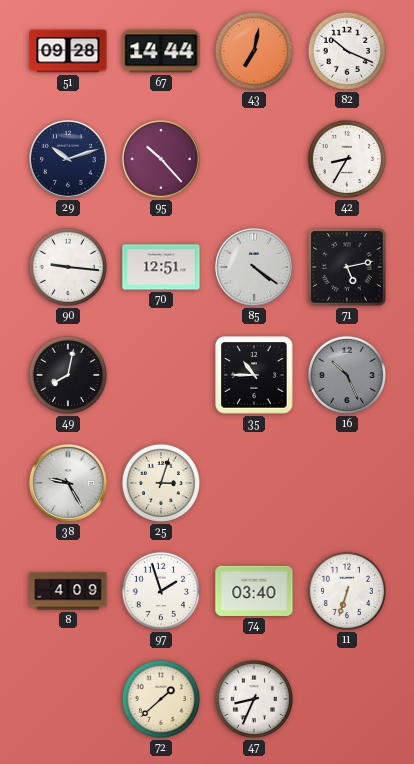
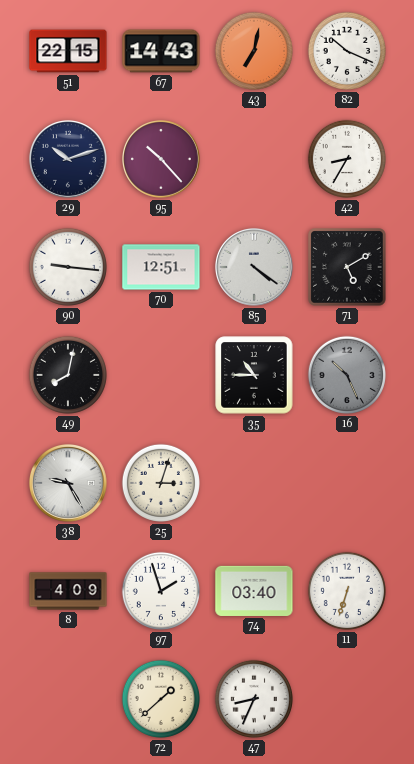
51: 09:28 -> 22:15
67: 14:44 -> 14:43
71: 5:13 -> 5:10
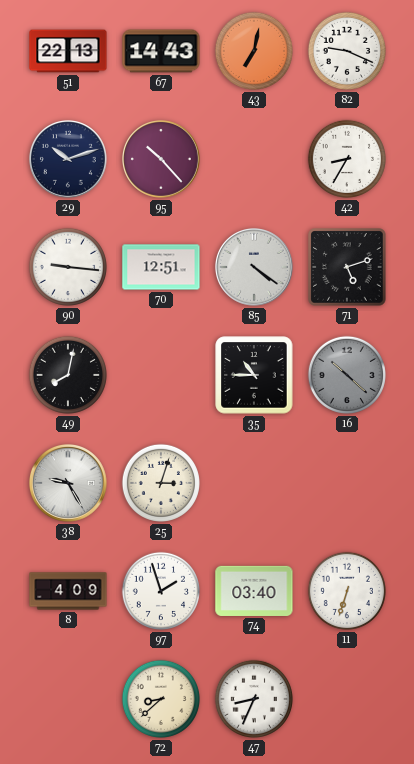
51: 22:15 -> 22:13
82: 10:19 -> 9:19
71: 5:10 -> 5:12
16: 10:26 -> 10:22
72: 1:38 -> 8:38
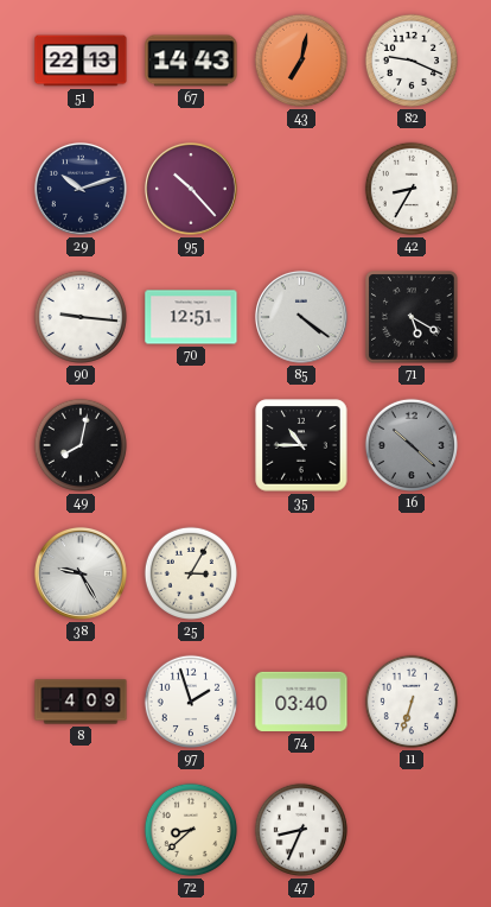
71: 5:12 -> 5:20
25: 3:03 -> 3:05
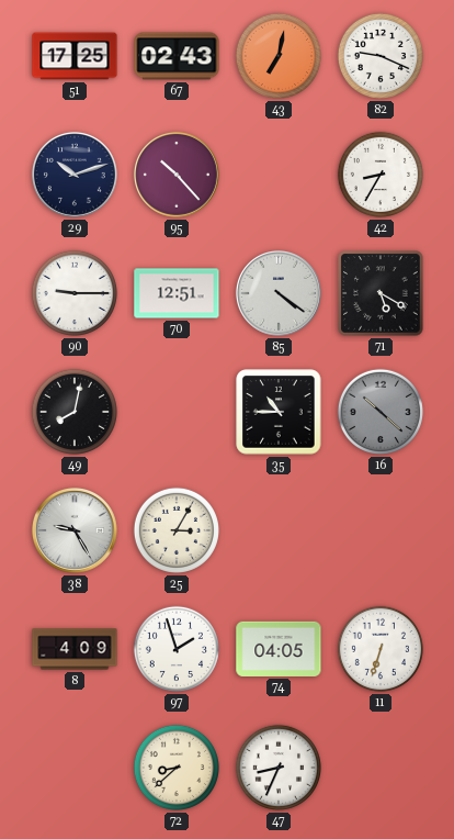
51: 22:13 -> 17:25
67: 14:43 -> 02:43
90: 9:16 -> 9:15
74: 03:40 -> 04:05
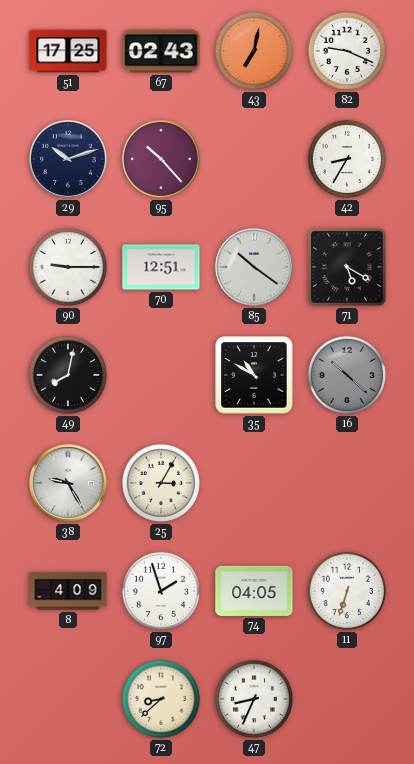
85: 4:21 -> 10:21
35: 10:45 -> 10:50
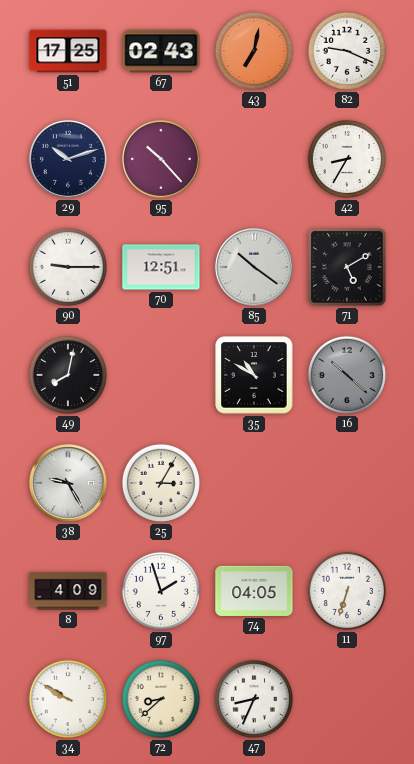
71: 5:20 -> 5:10
34: none -> 9:50
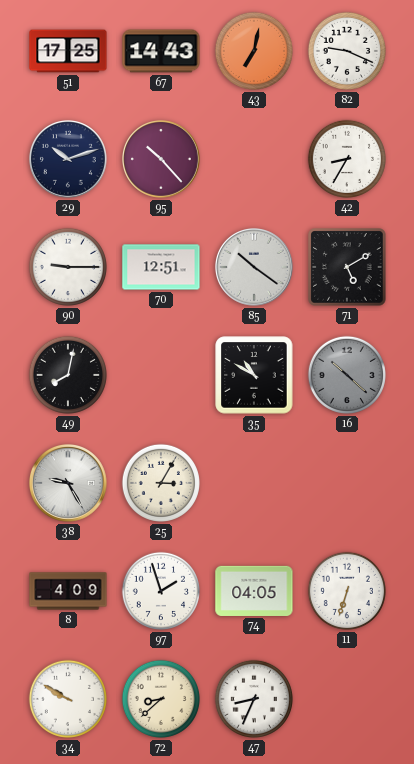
67: 02:43 -> 14:43
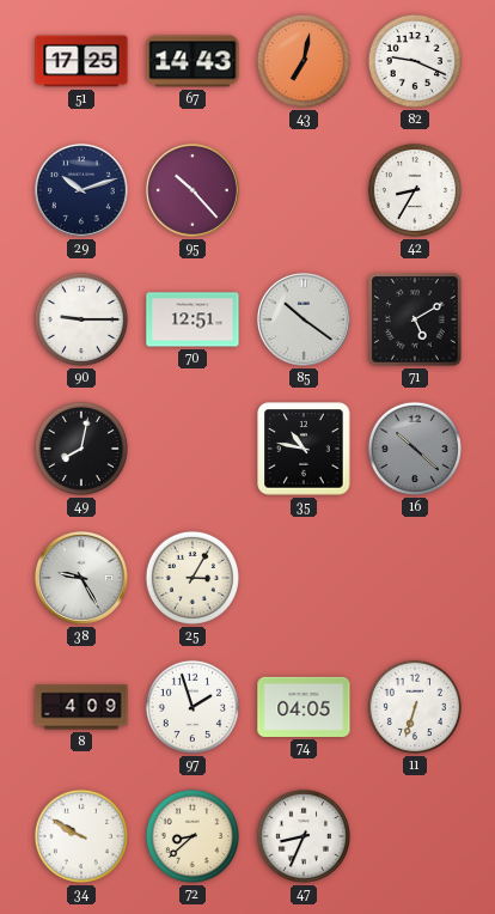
35: 10:50 -> 10:47
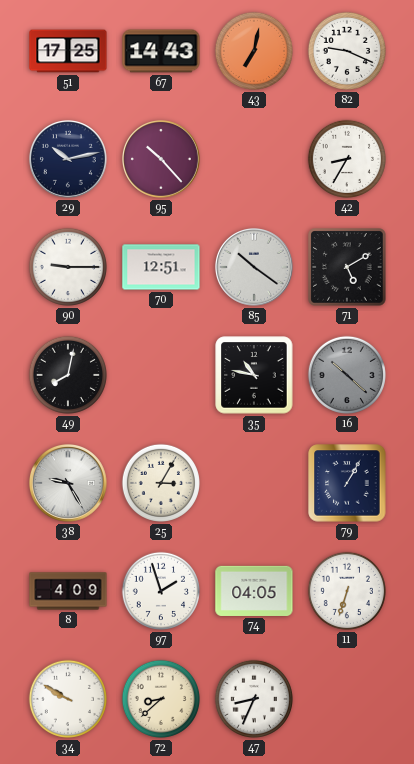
29: 10:12 -> 10:13
79: none -> 1:05
